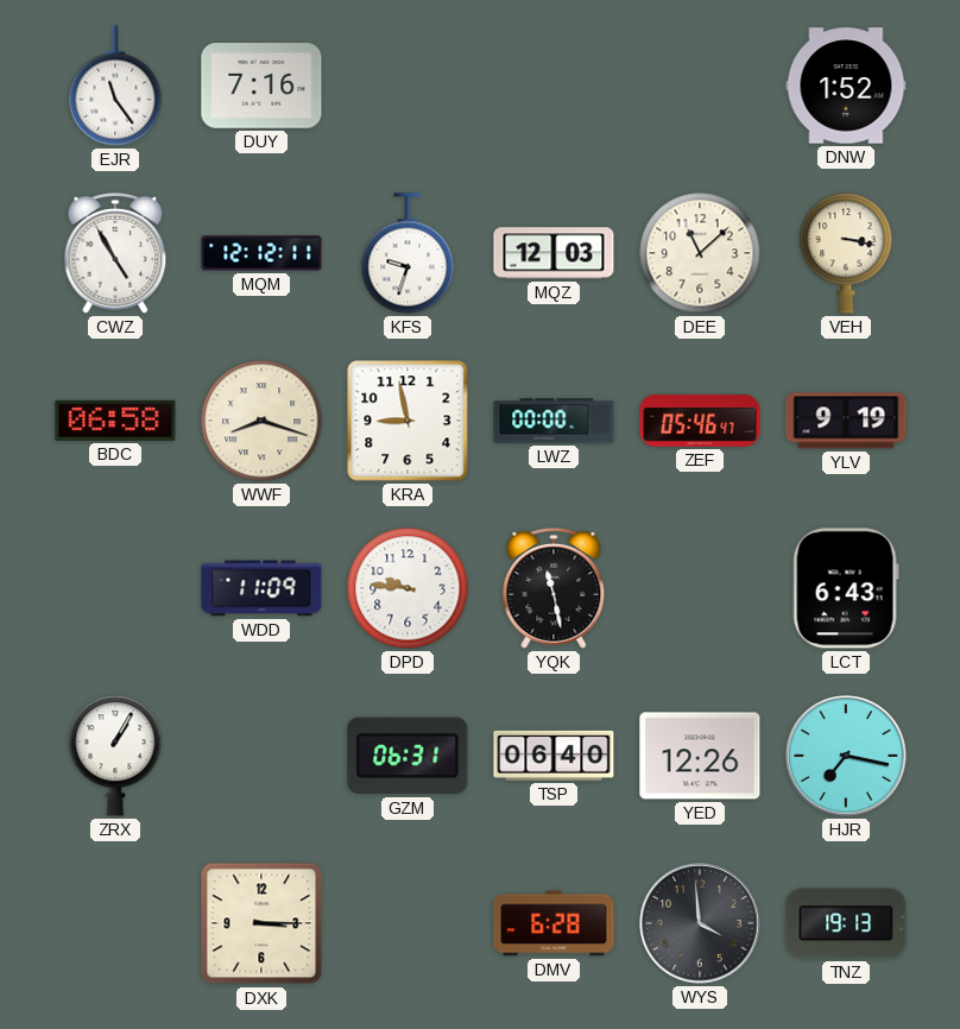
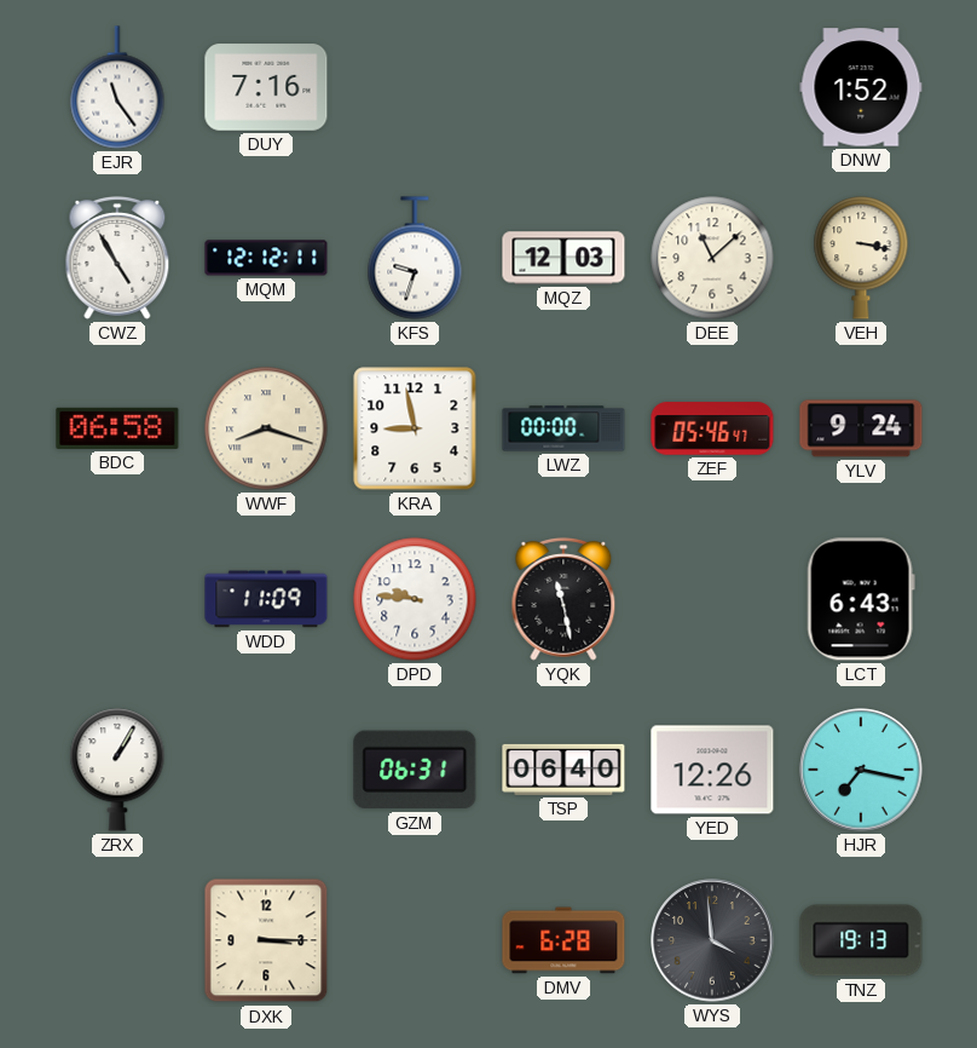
YLV: 9:19 -> 9:24
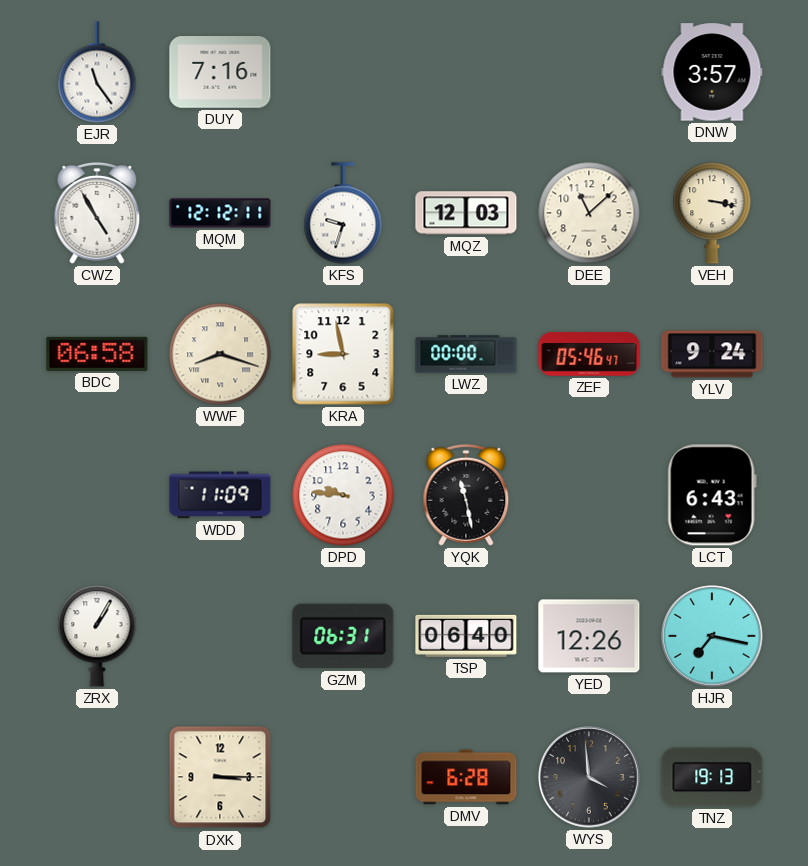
DNW: 1:52 -> 3:57
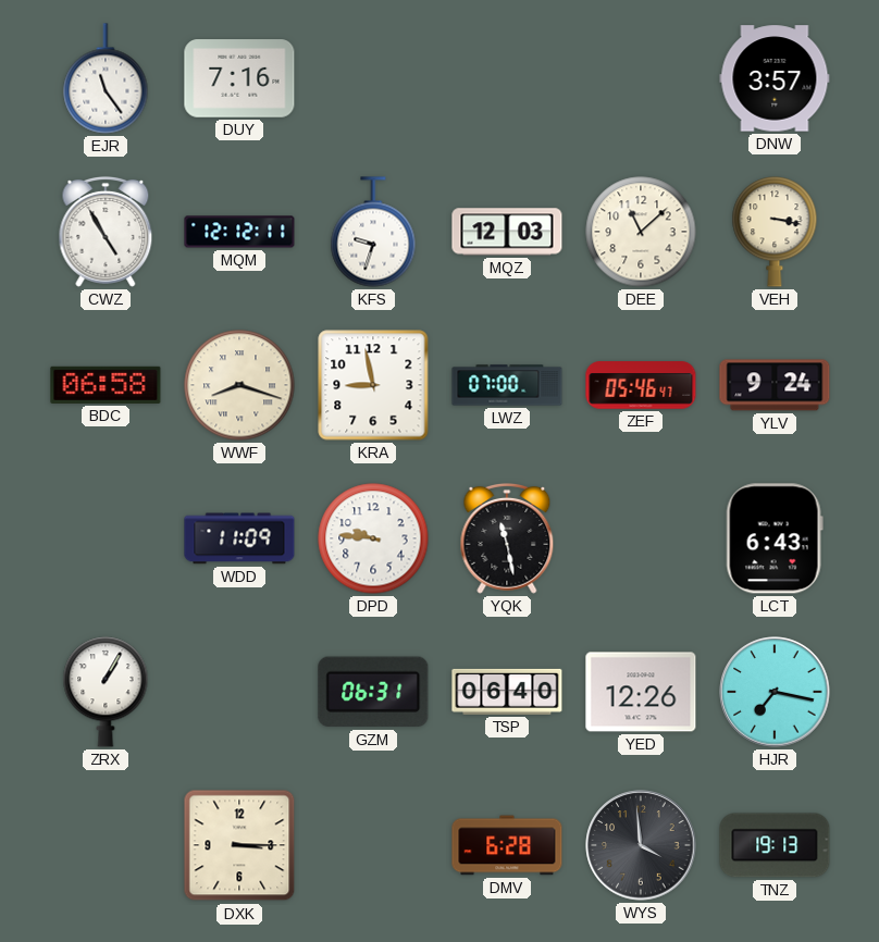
LWZ: 00:00 -> 07:00
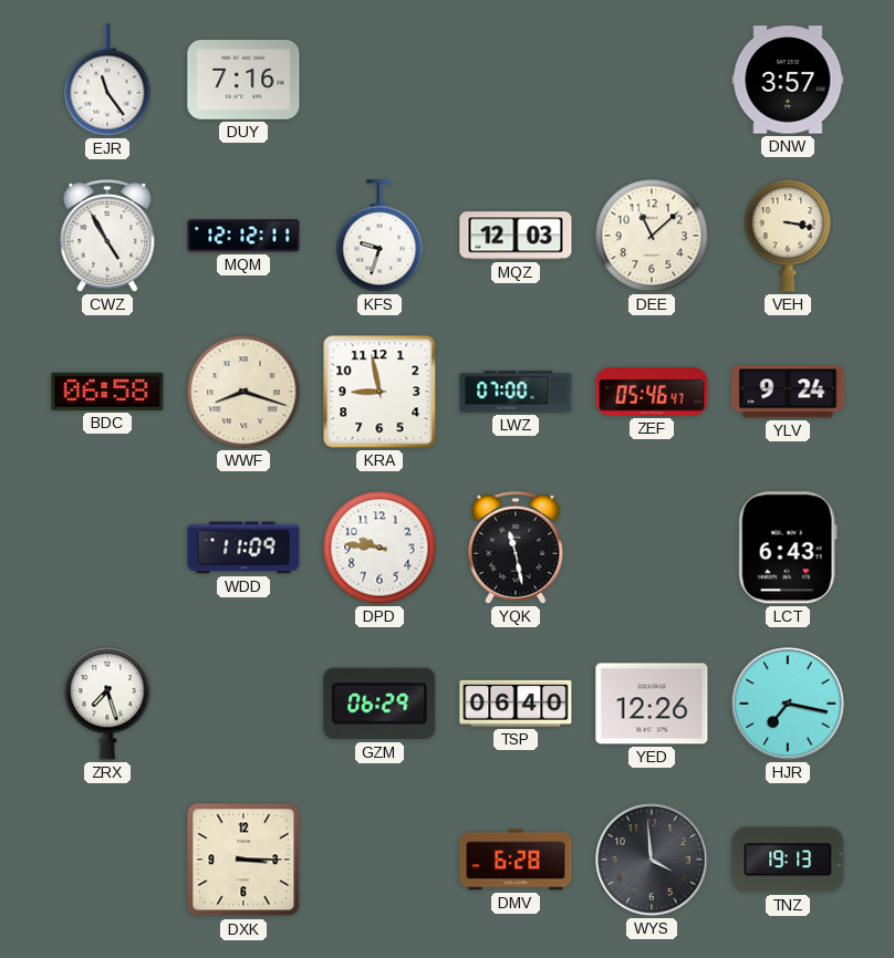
ZRX: 1:05 -> 7:27
GZM: 06:31 -> 06:29
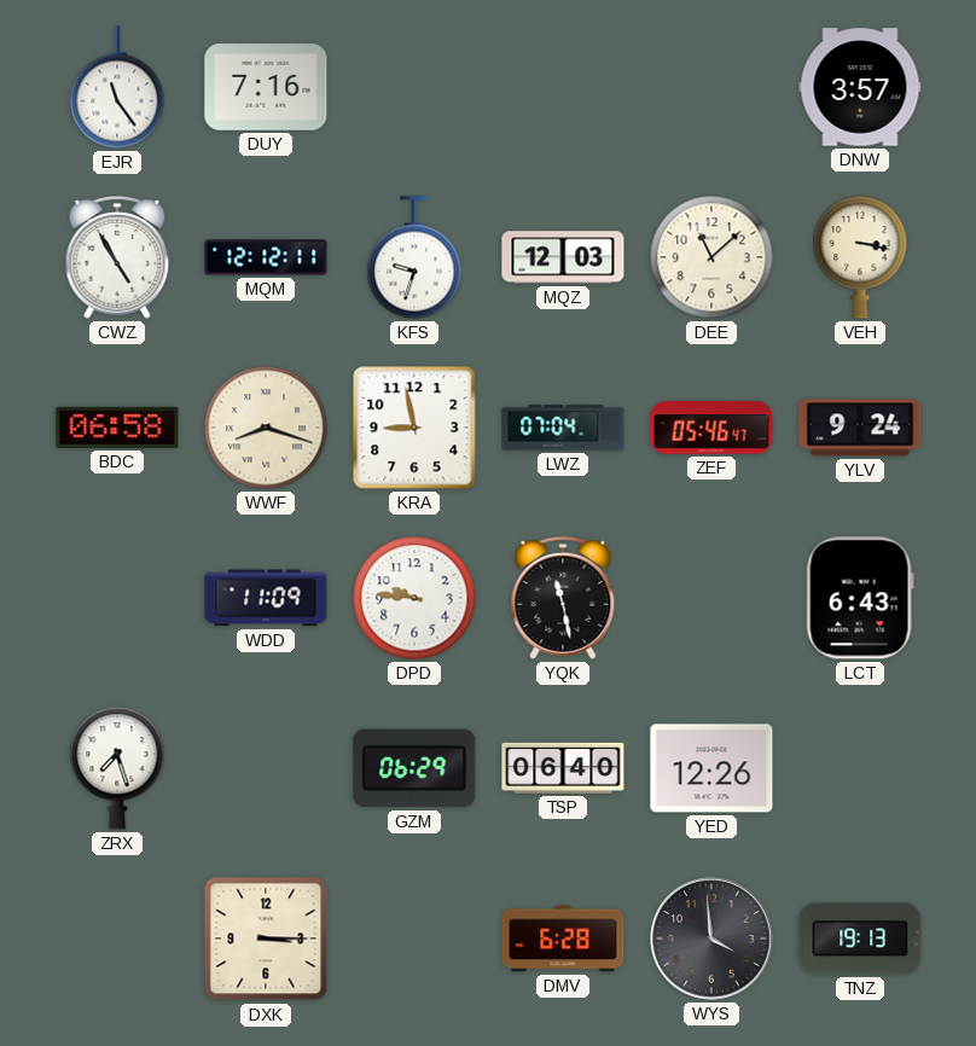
LWZ: 07:00 -> 07:04
HJR: 7:17 -> none
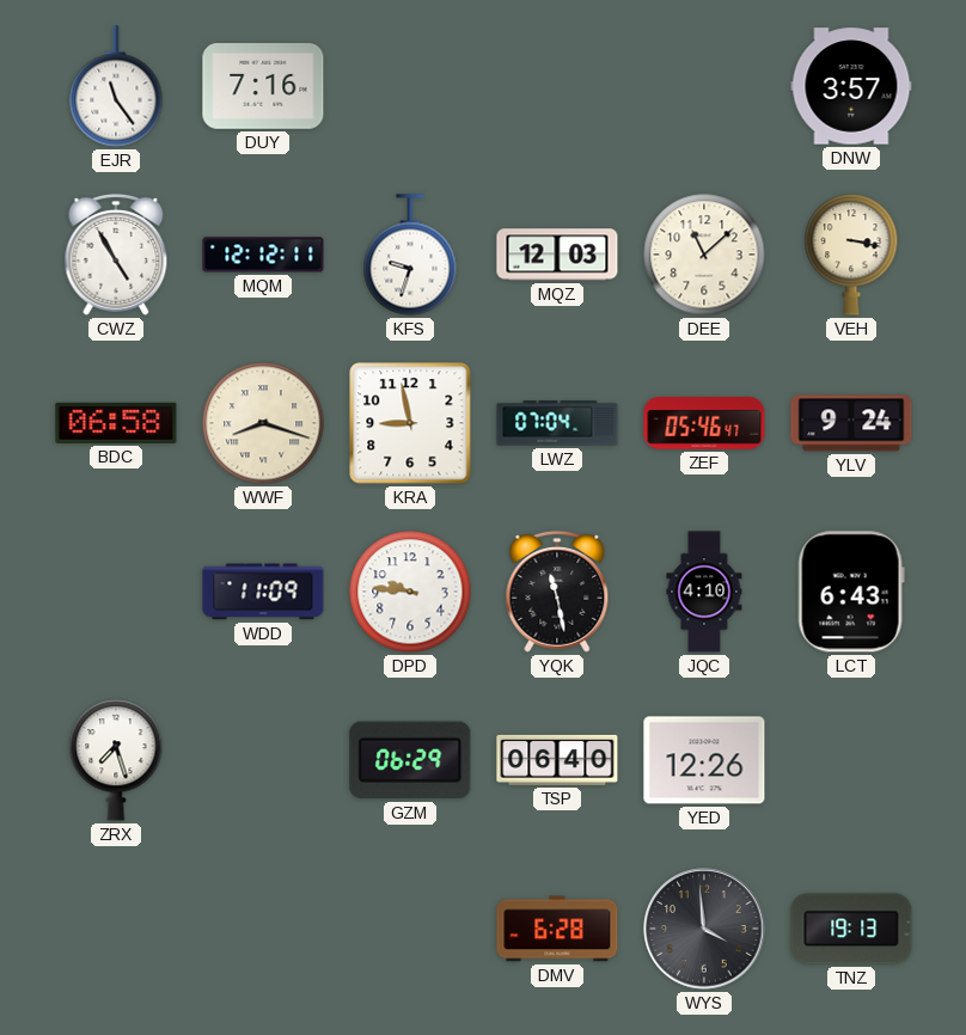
JQC: none -> 4:10
DXK: 3:15 -> none
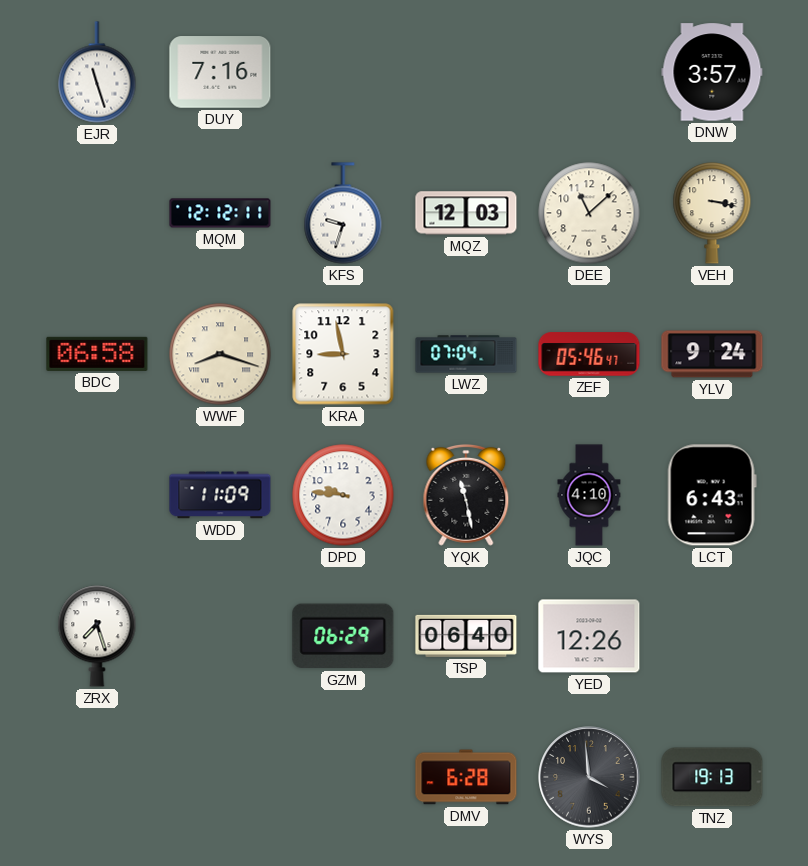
EJR: 11:24 -> 11:27
CWZ: 4:55 -> none
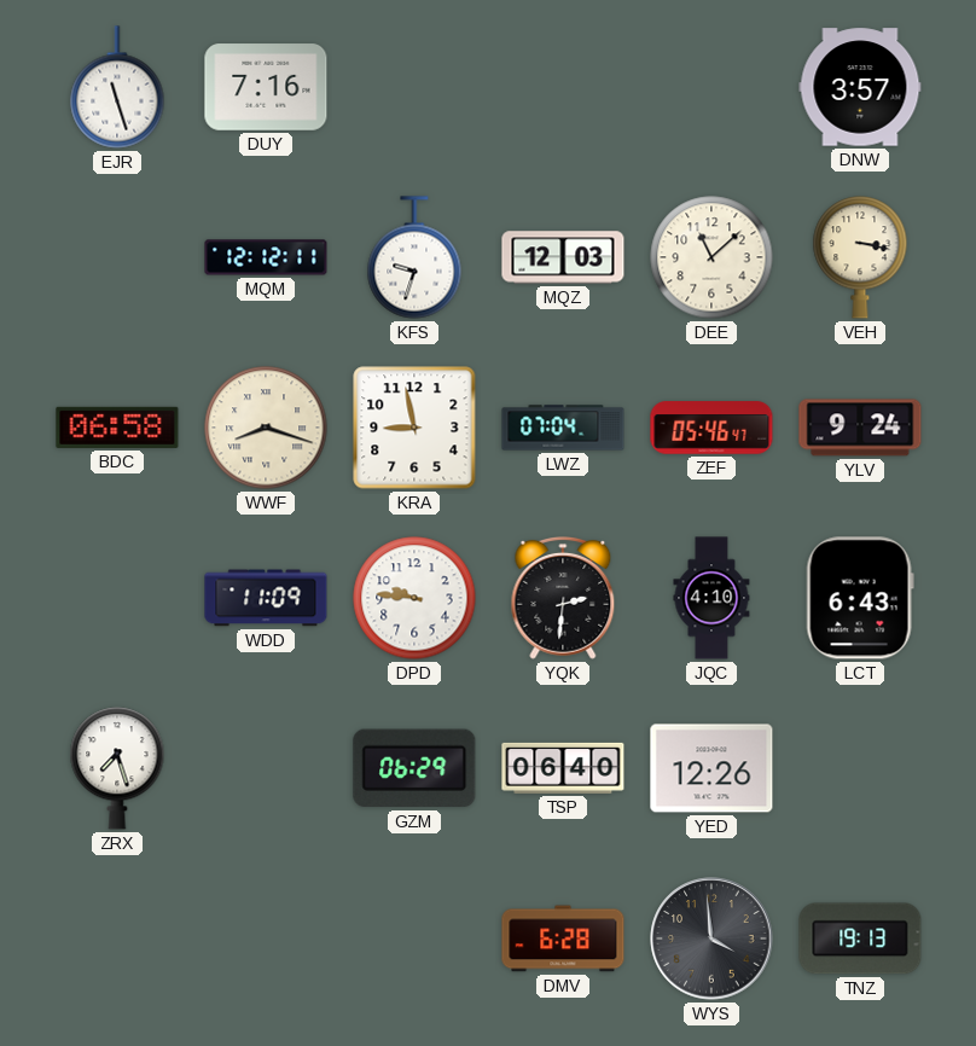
YQK: 11:28 -> 2:31
